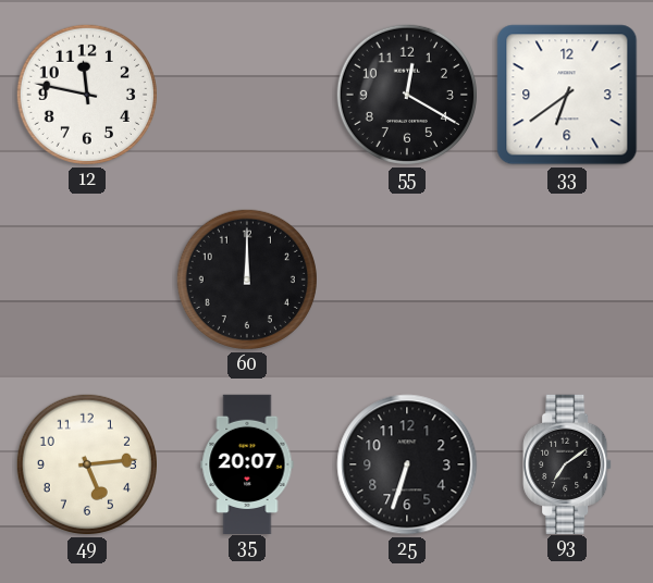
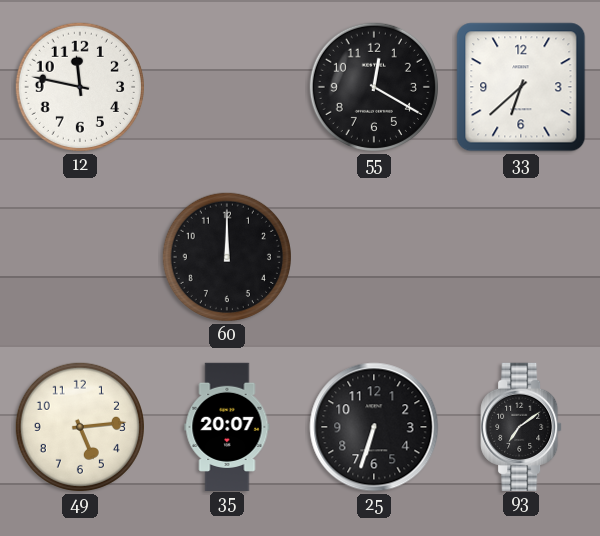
33: 6:39 -> 6:38
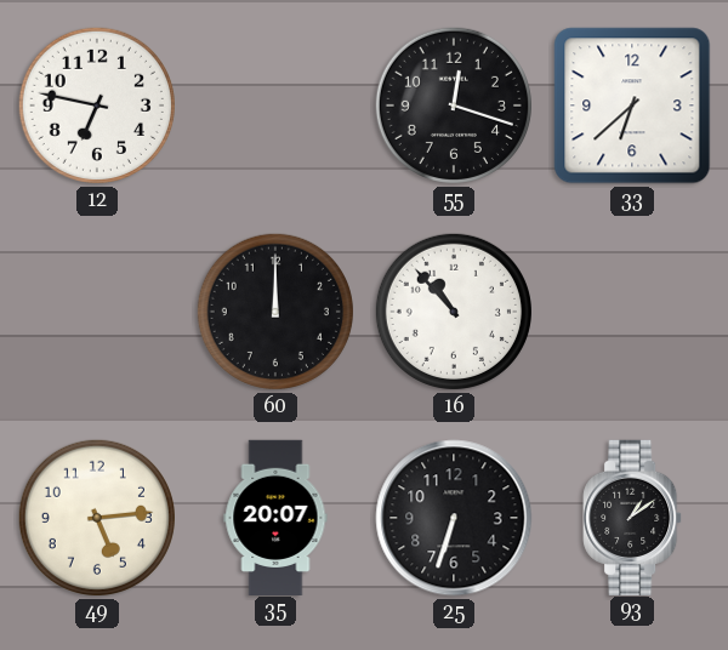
12: 11:47 -> 6:47
55: 12:20 -> 12:18
16: none -> 10:53
93: 7:09 -> 1:09
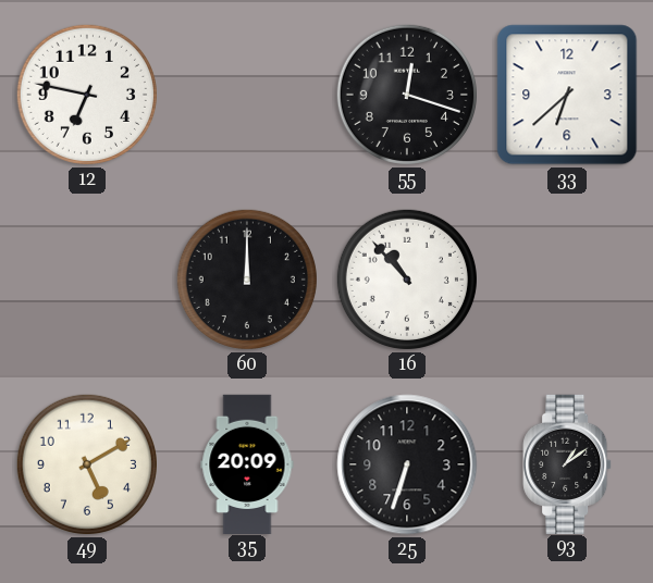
49: 5:14 -> 5:10
35: 20:07 -> 20:09
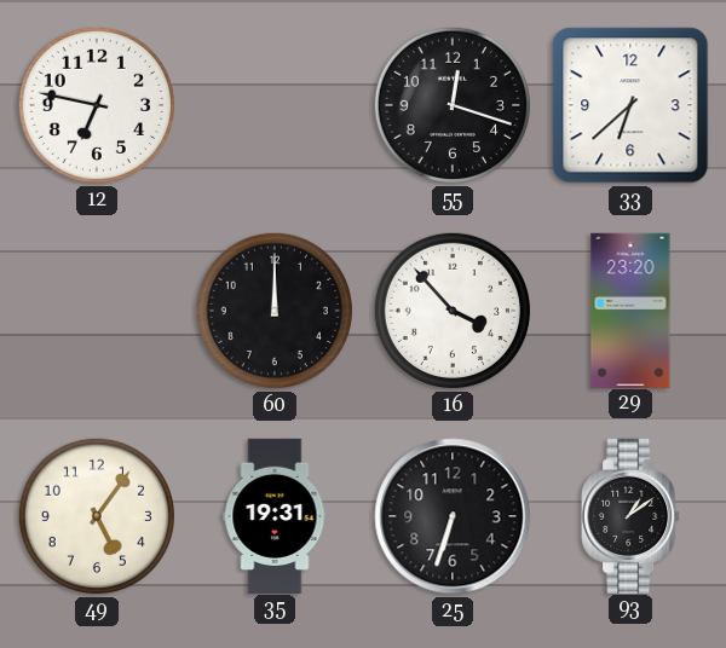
16: 10:53 -> 3:53
29: none -> 23:20
49: 5:10 -> 5:06
35: 20:09 -> 19:31
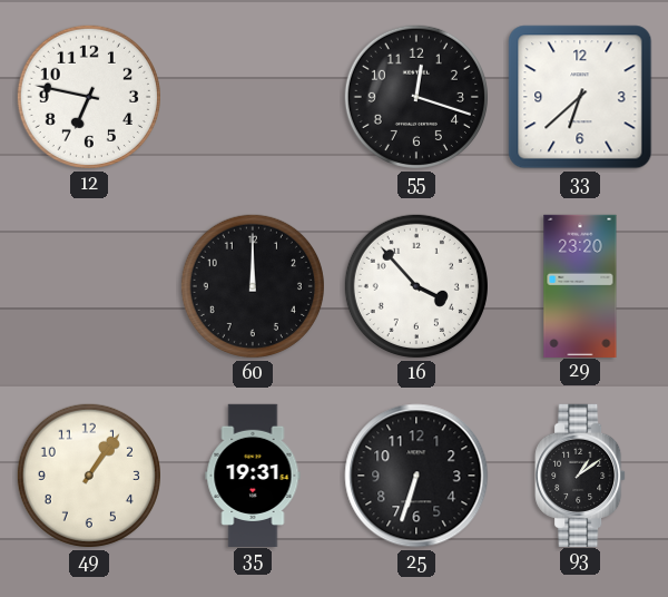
49: 5:06 -> 1:06
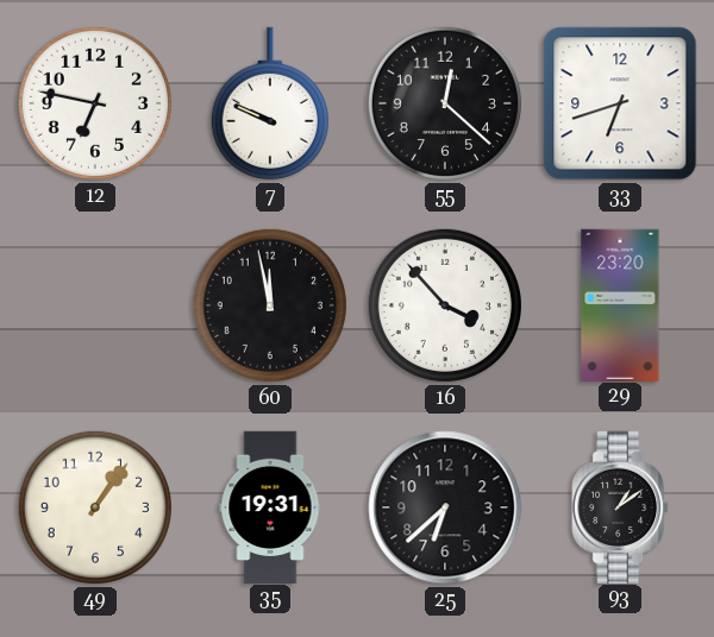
7: none -> 9:49
55: 12:18 -> 12:22
33: 6:38 -> 6:42
60: 12:00 -> 11:58
25: 6:33 -> 6:38
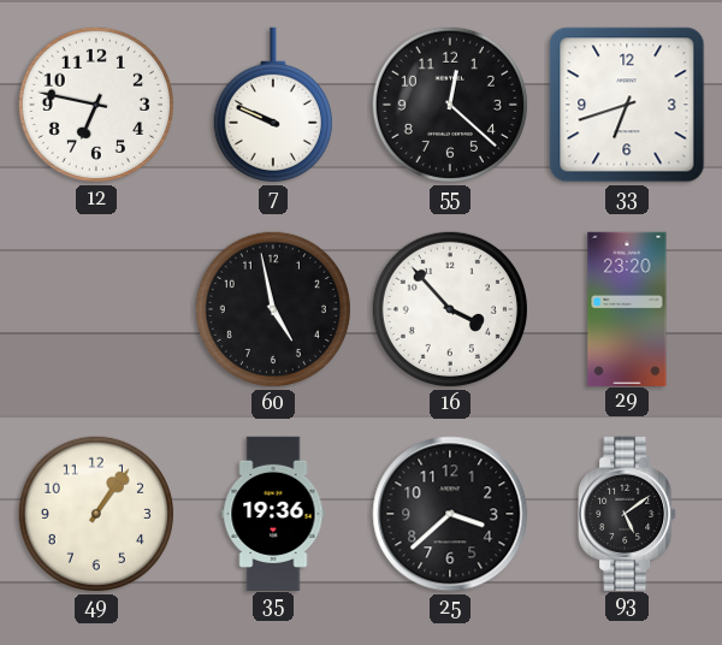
60: 11:58 -> 4:58
35: 19:31 -> 19:36
25: 6:38 -> 3:38
93: 1:09 -> 5:09
